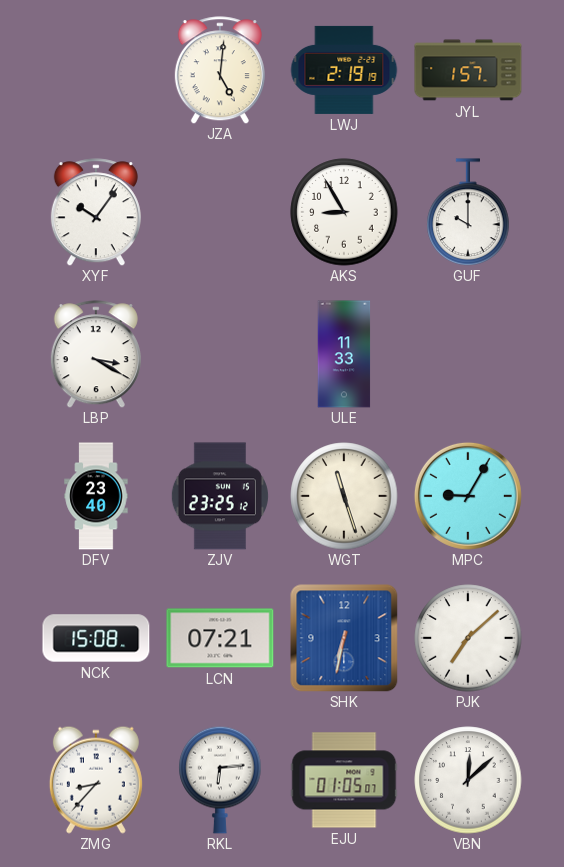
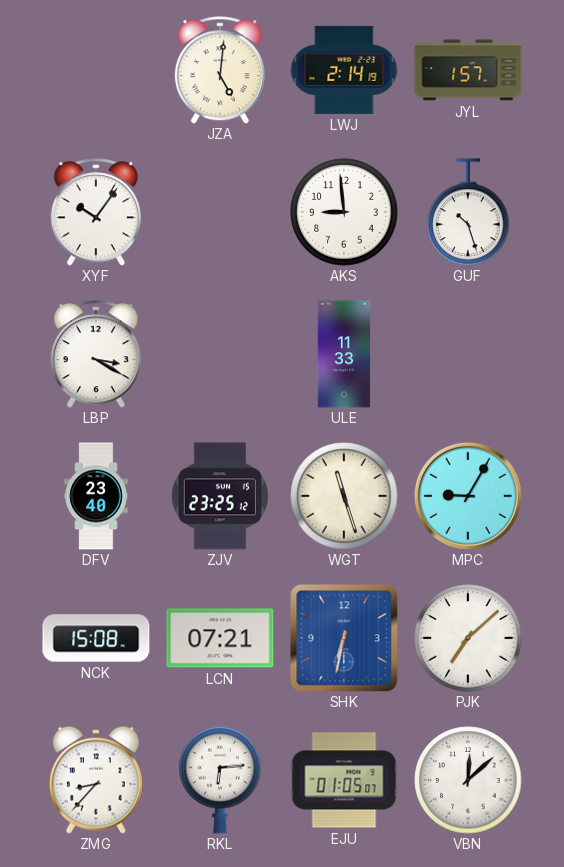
LWJ: 2:19 -> 2:14
AKS: 8:55 -> 8:59
GUF: 10:00 -> 10:27
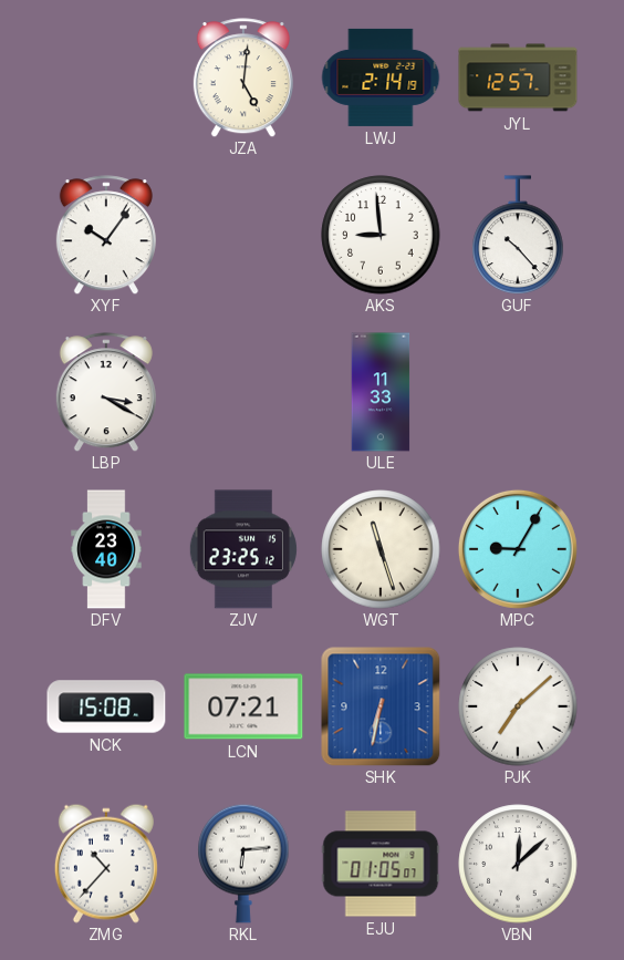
JYL: 1:57 -> 12:57
GUF: 10:27 -> 10:23
ZMG: 8:37 -> 10:37
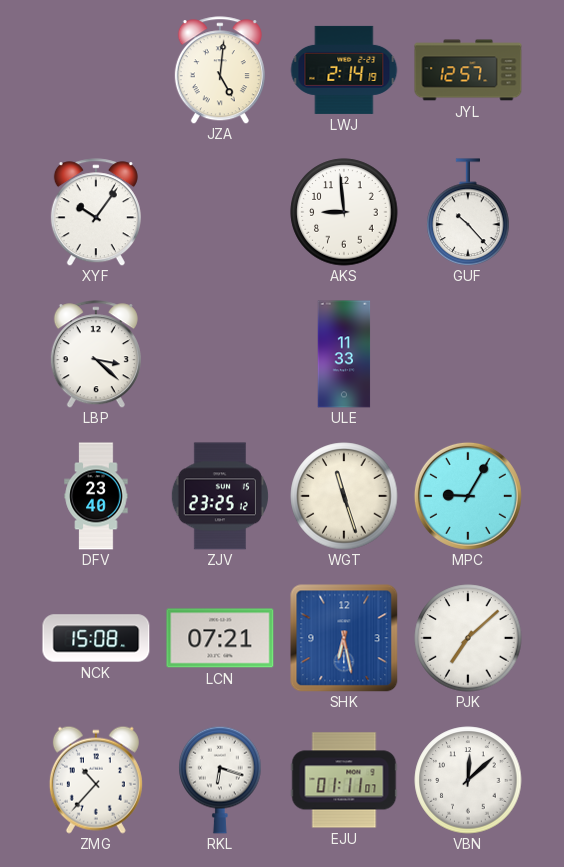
LBP: 3:20 -> 3:22
SHK: 6:32 -> 6:28
RKL: 6:14 -> 6:18
EJU: 01:05 -> 01:11
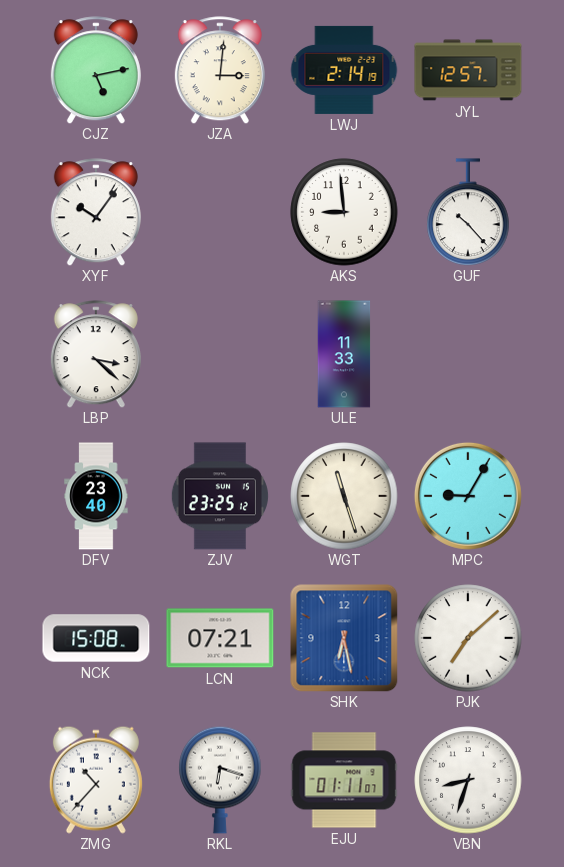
CJZ: none -> 5:13
JZA: 5:01 -> 3:01
VBN: 12:08 -> 8:33
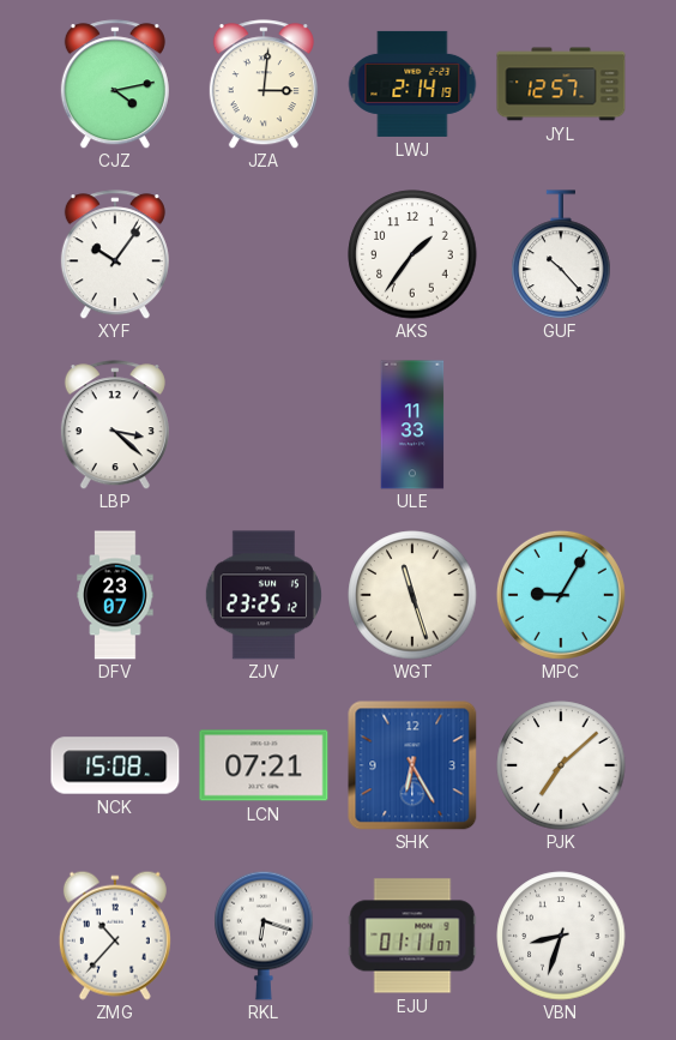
CJZ: 5:13 -> 4:13
AKS: 8:59 -> 1:36
DFV: 23:40 -> 23:07
SHK: 6:28 -> 6:25
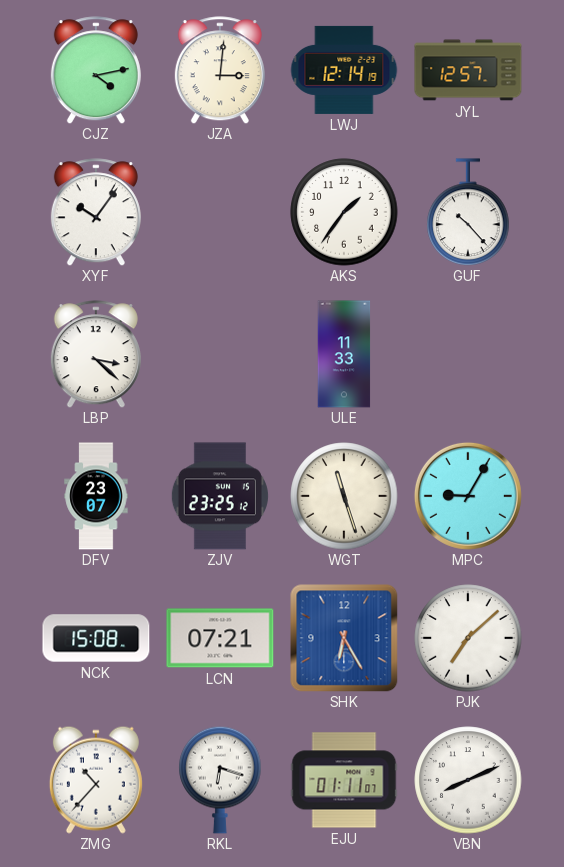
LWJ: 2:14 -> 12:14
VBN: 8:33 -> 8:11
